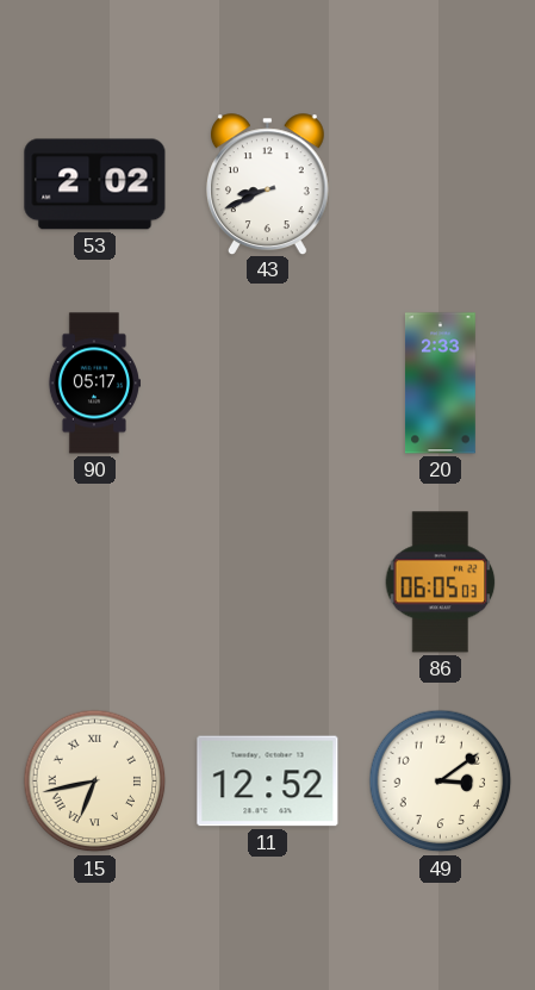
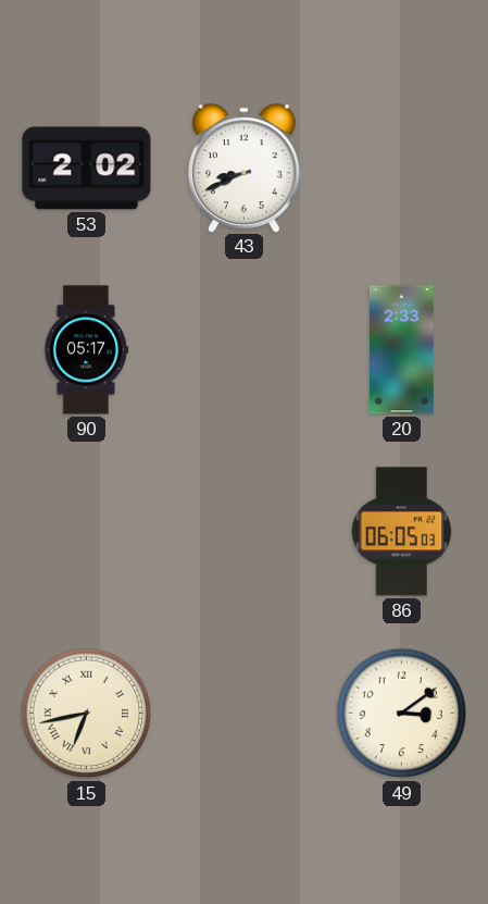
11: 12:52 -> none
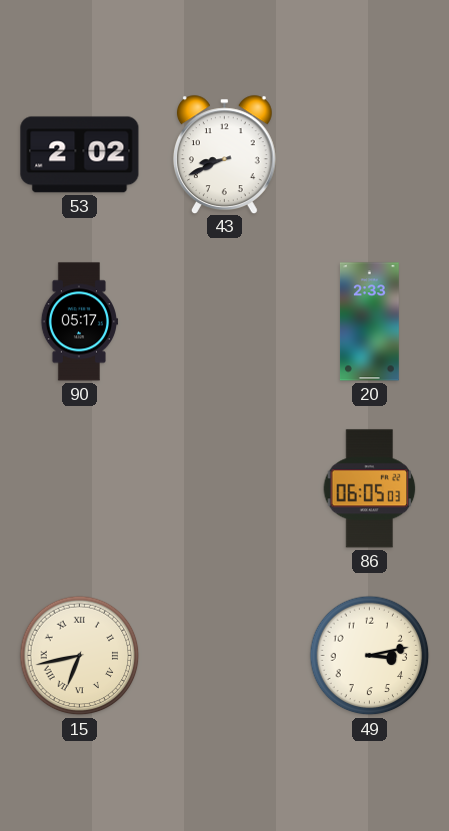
49: 3:09 -> 3:13
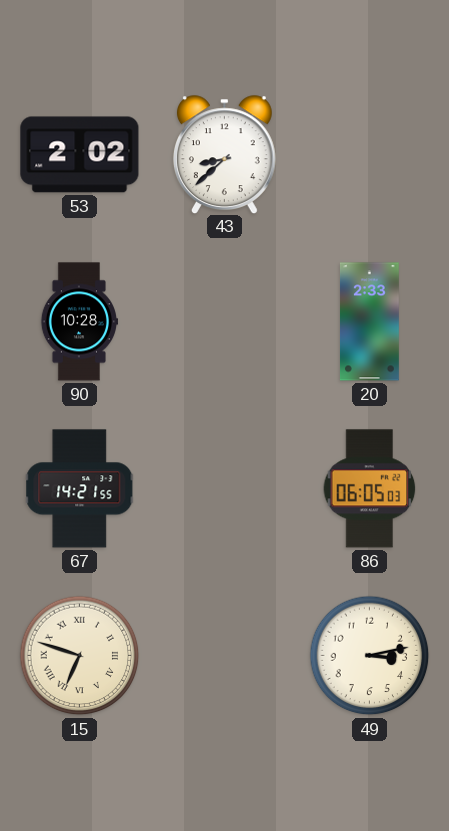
43: 8:41 -> 8:38
90: 05:17 -> 10:28
67: none -> 14:21
15: 6:43 -> 6:48
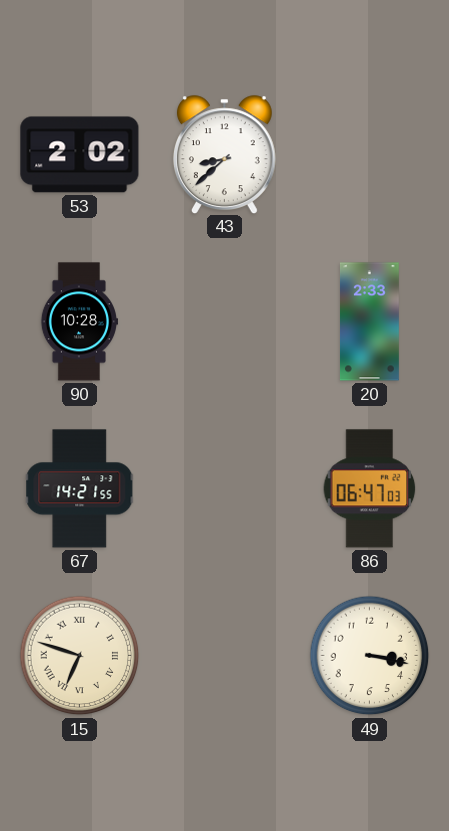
86: 06:05 -> 06:47
49: 3:13 -> 3:17
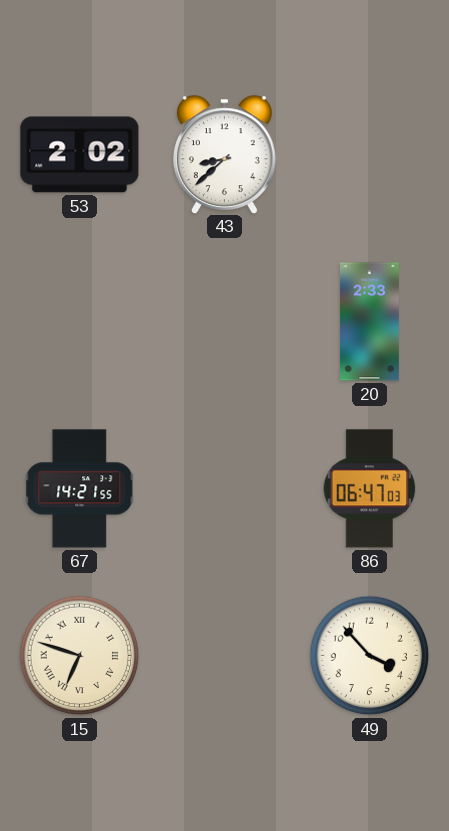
90: 10:28 -> none
49: 3:17 -> 3:53
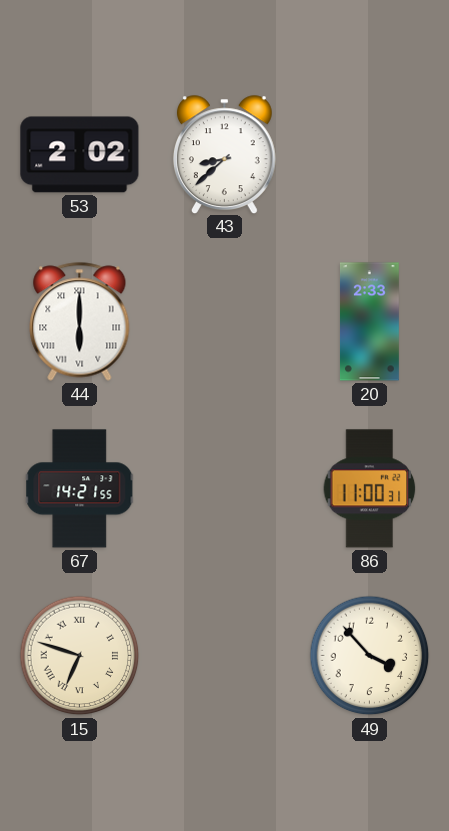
44: none -> 6:00
86: 06:47 -> 11:00
